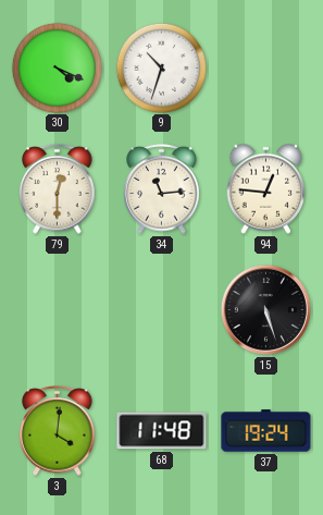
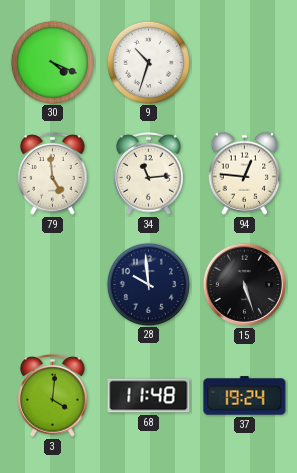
79: 12:30 -> 4:59
28: none -> 9:59
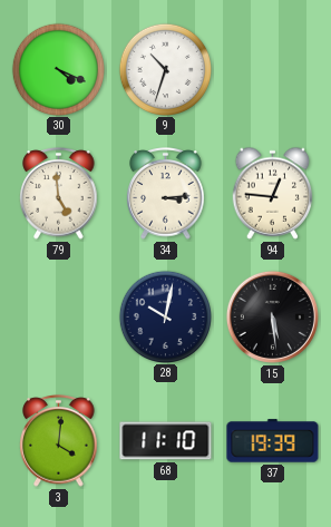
34: 11:14 -> 3:14
28: 9:59 -> 10:02
15: 5:27 -> 5:29
68: 11:48 -> 11:10
37: 19:24 -> 19:39
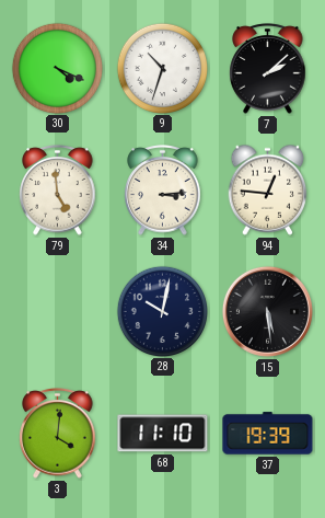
7: none -> 2:08
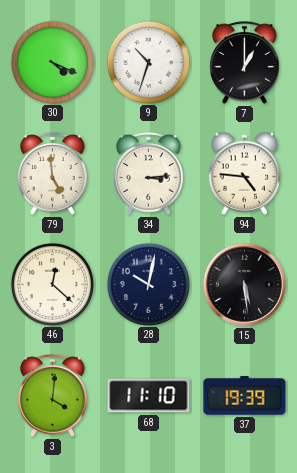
7: 2:08 -> 1:00
94: 12:46 -> 4:46
46: none -> 12:22
